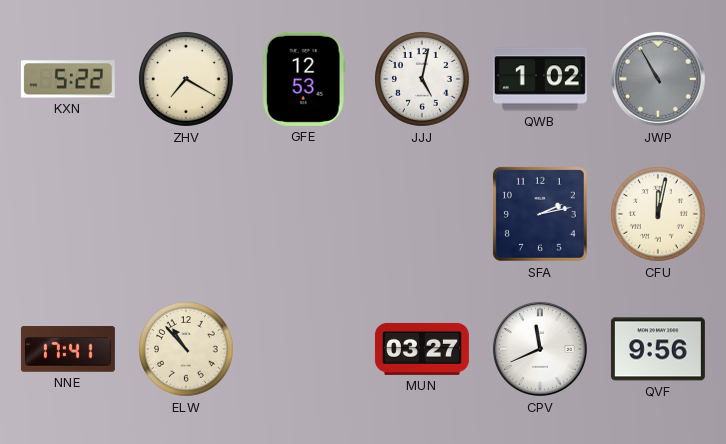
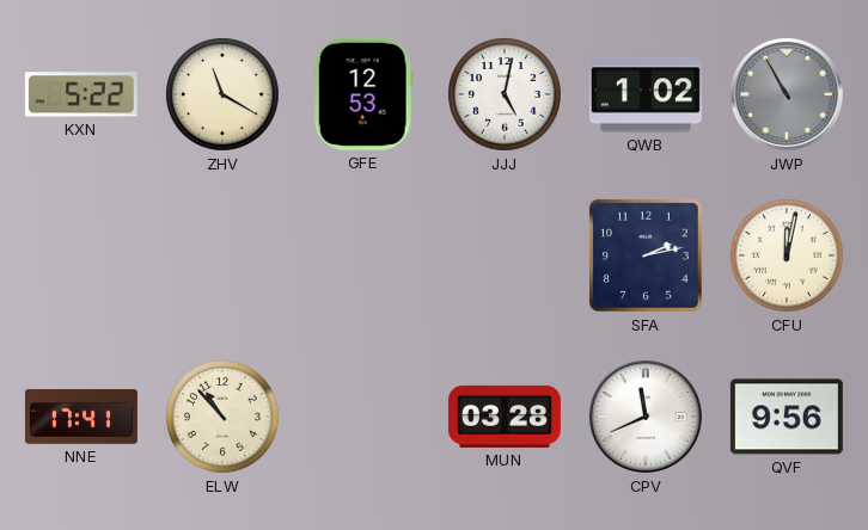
ZHV: 7:20 -> 11:20
MUN: 03:27 -> 03:28
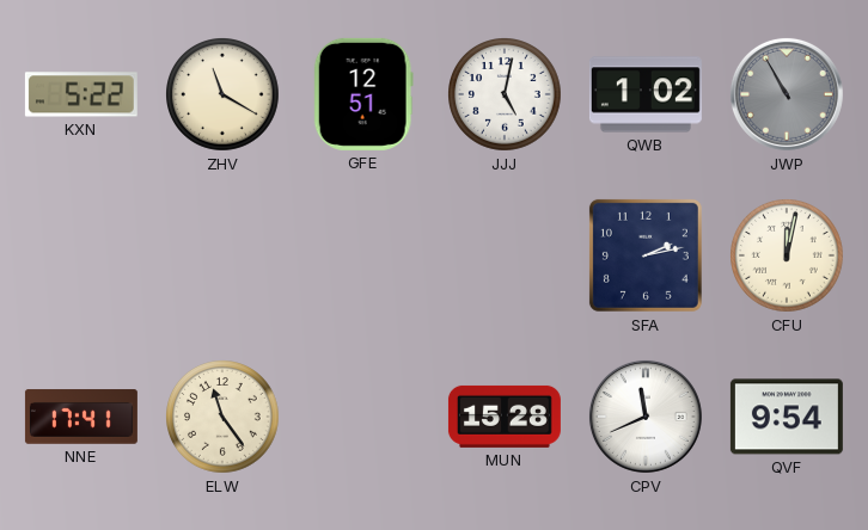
GFE: 12:53 -> 12:51
ELW: 10:53 -> 11:24
MUN: 03:28 -> 15:28
QVF: 9:56 -> 9:54
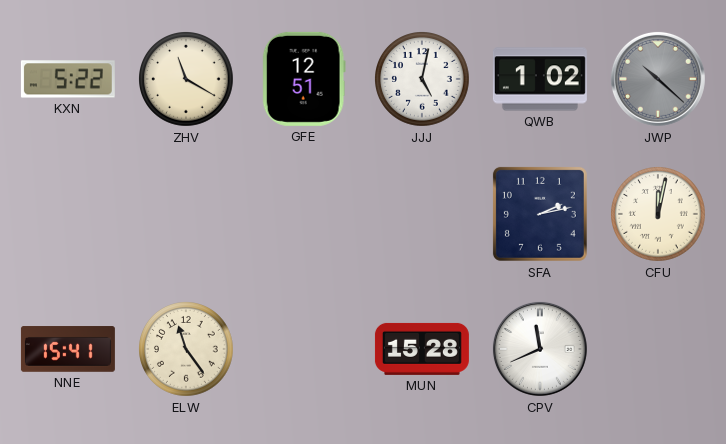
JWP: 10:55 -> 10:22
NNE: 17:41 -> 15:41
QVF: 9:54 -> none
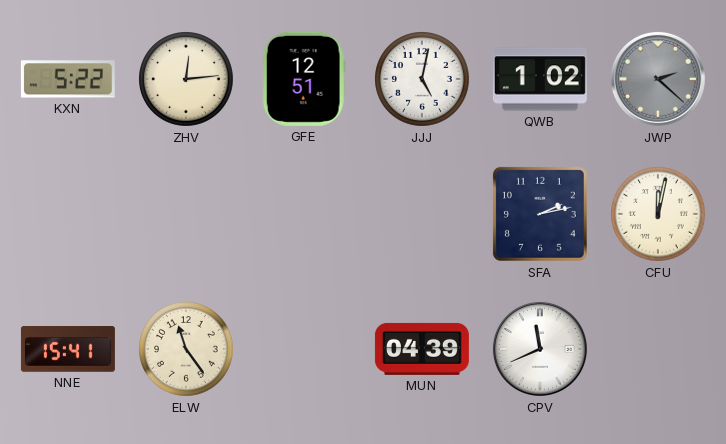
ZHV: 11:20 -> 12:14
JWP: 10:22 -> 2:22
MUN: 15:28 -> 04:39
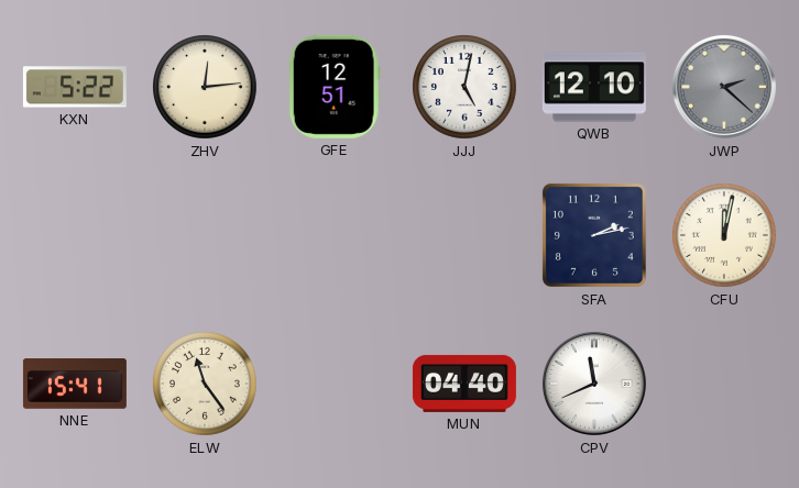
QWB: 1:02 -> 12:10
MUN: 04:39 -> 04:40
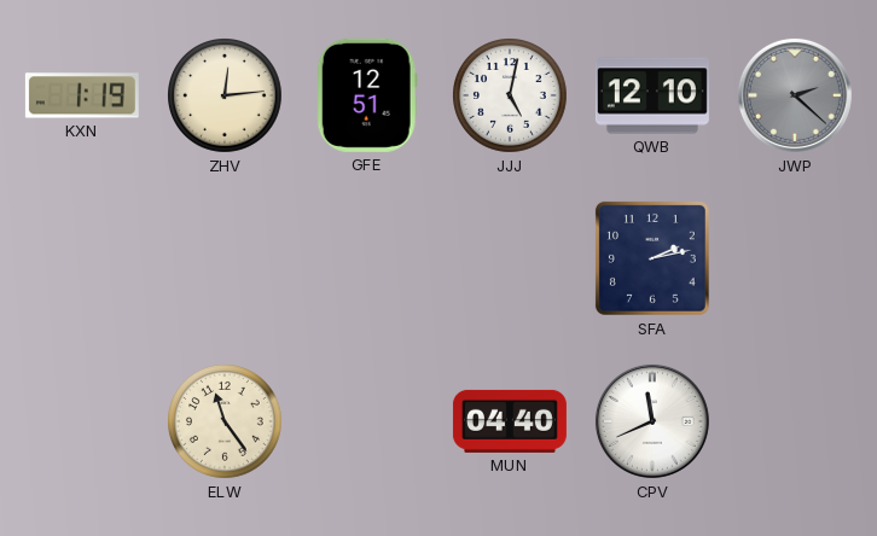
KXN: 5:22 -> 1:19
CFU: 12:02 -> none
NNE: 15:41 -> none
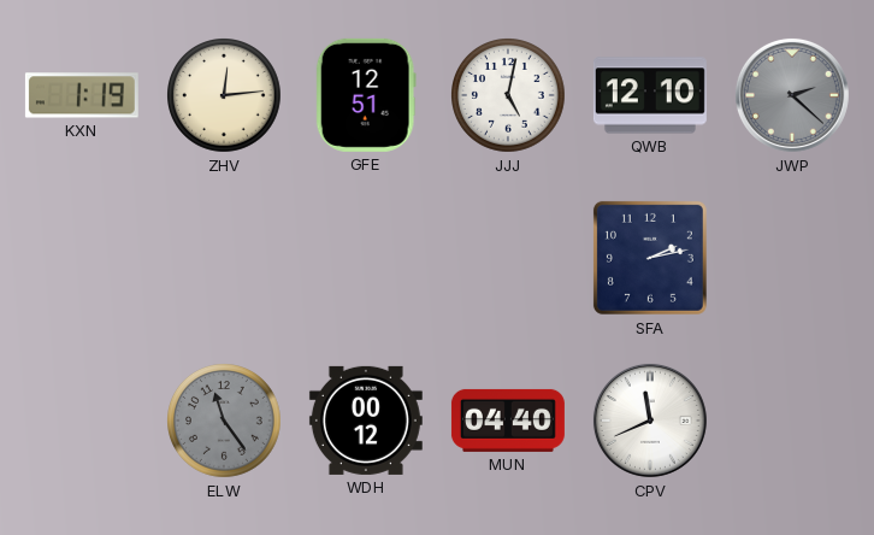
ELW dial: cream -> grey
WDH: none -> 00:12
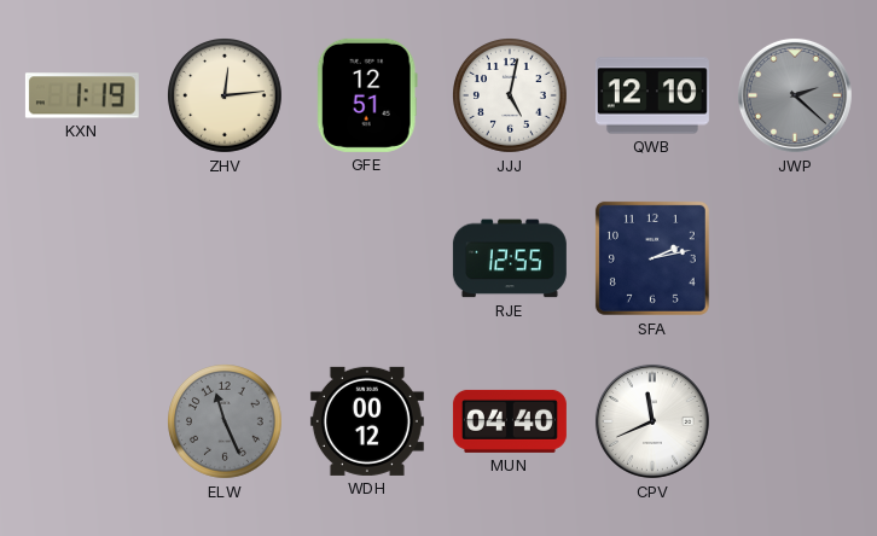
RJE: none -> 12:55
ELW: 11:24 -> 11:26
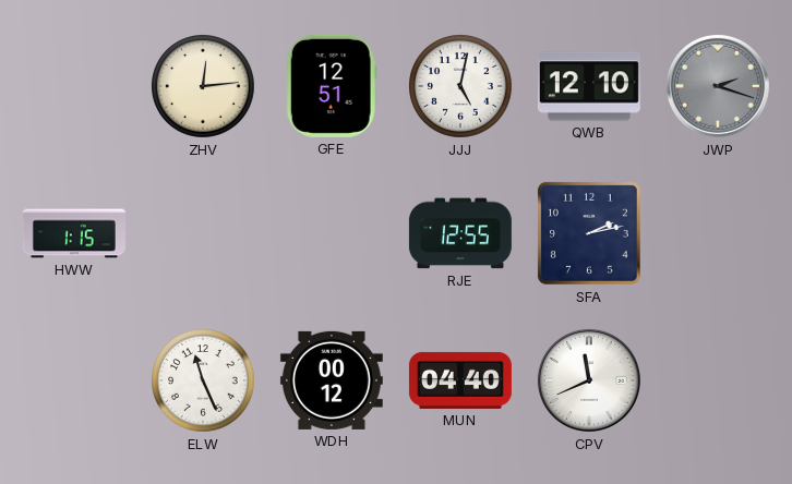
KXN: 1:19 -> none
JWP: 2:22 -> 2:18
HWW: none -> 1:15
ELW dial: grey -> white
